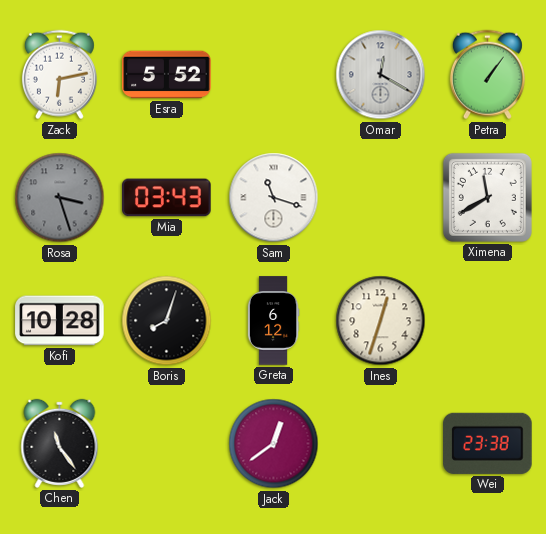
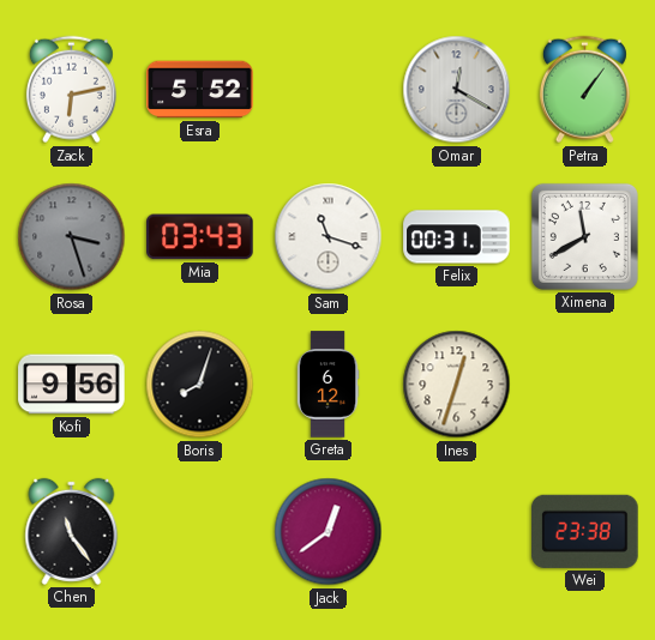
Felix: none -> 00:31
Kofi: 10:28 -> 9:56
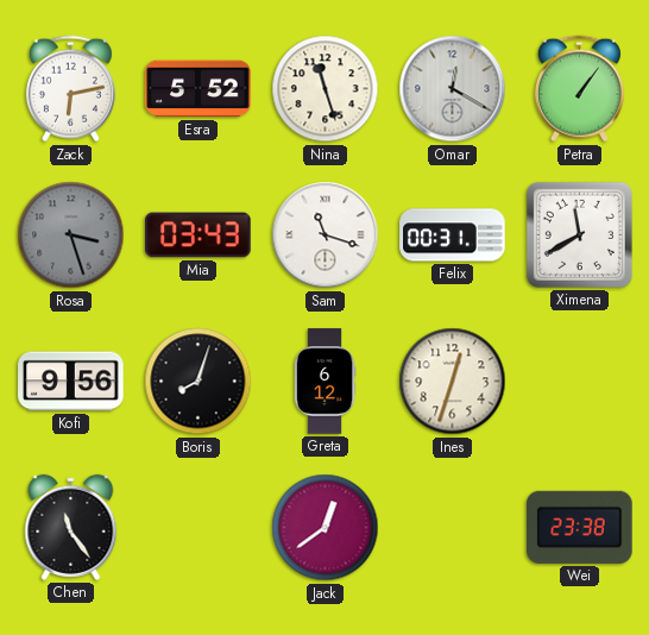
Nina: none -> 11:27
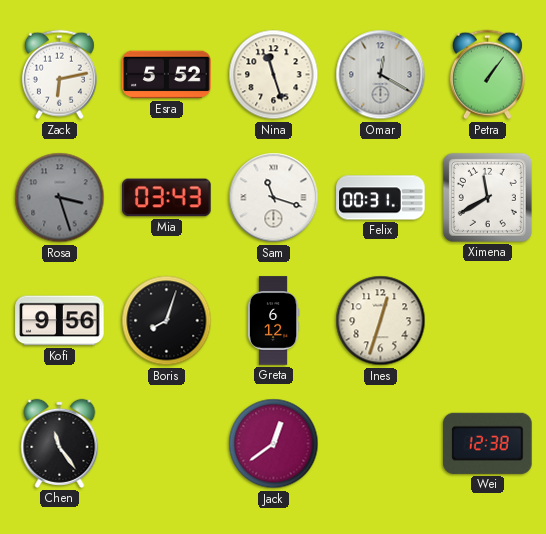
Wei: 23:38 -> 12:38
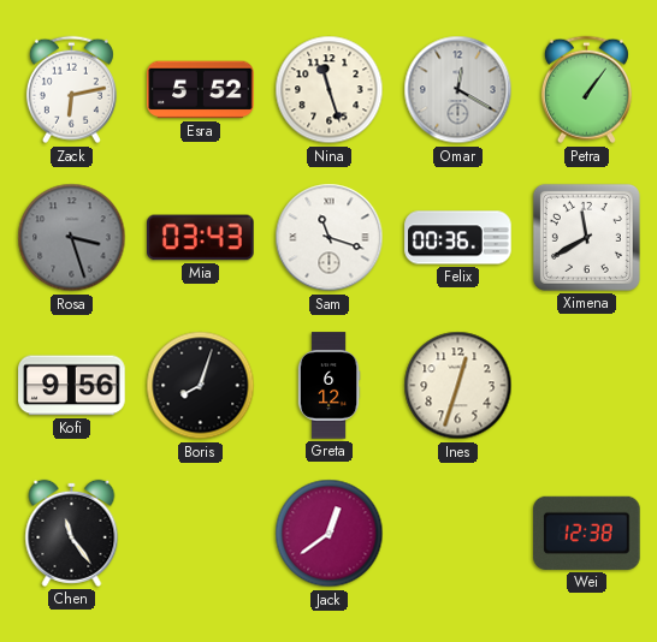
Felix: 00:31 -> 00:36
